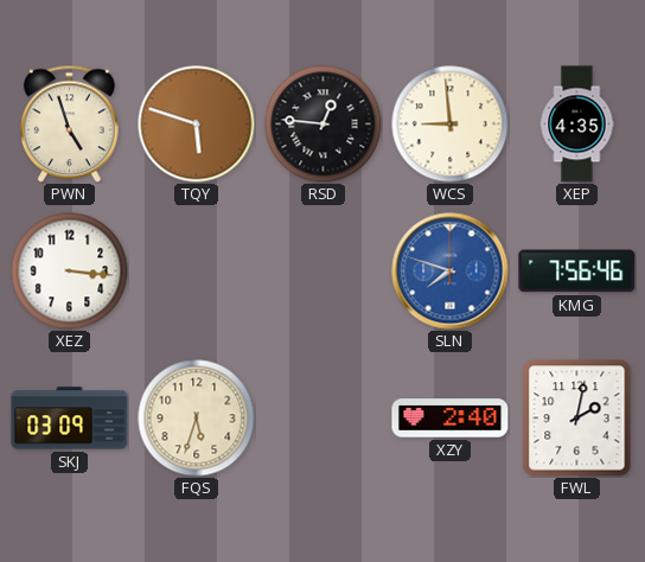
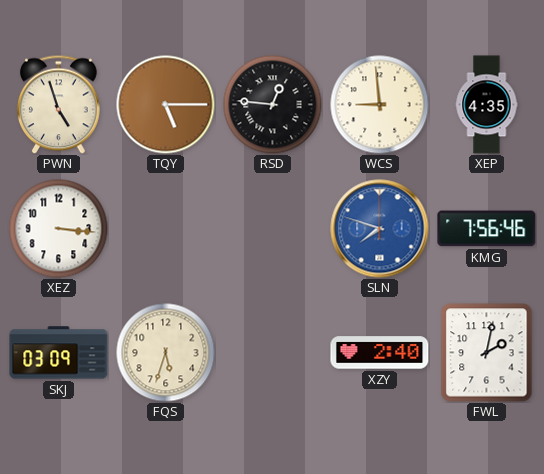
TQY: 5:48 -> 5:15
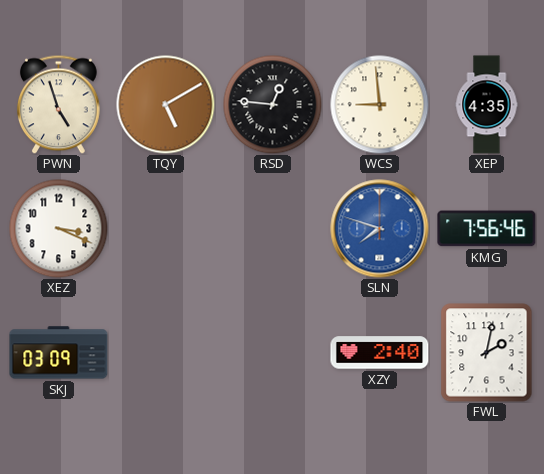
TQY: 5:15 -> 5:10
XEZ: 3:16 -> 3:19
FQS: 5:33 -> none
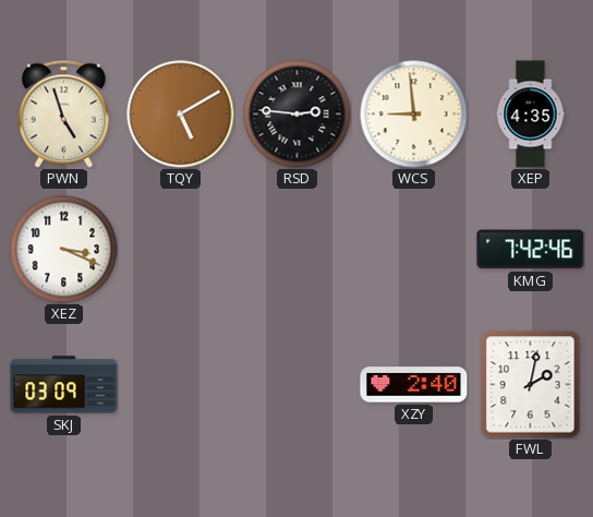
RSD: 12:46 -> 2:46
SLN: 7:48 -> none
KMG: 7:56 -> 7:42
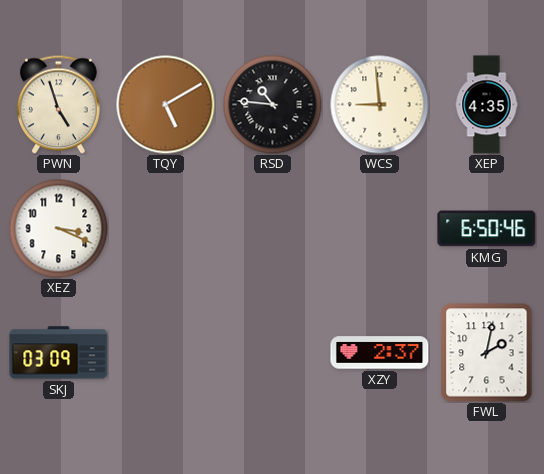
RSD: 2:46 -> 10:46
KMG: 7:42 -> 6:50
XZY: 2:40 -> 2:37
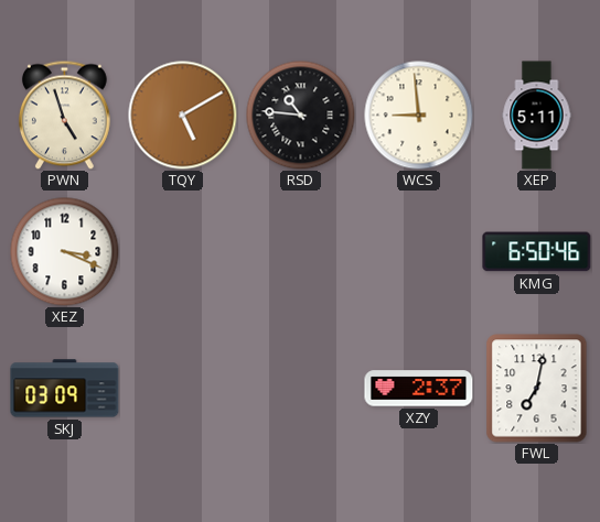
XEP: 4:35 -> 5:11
FWL: 2:02 -> 7:02
